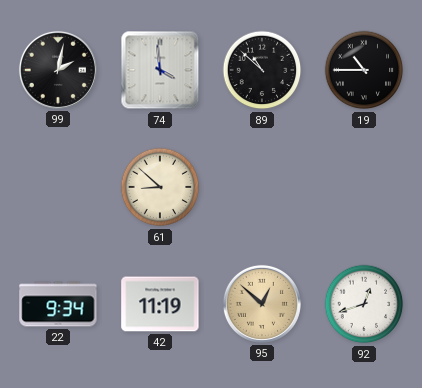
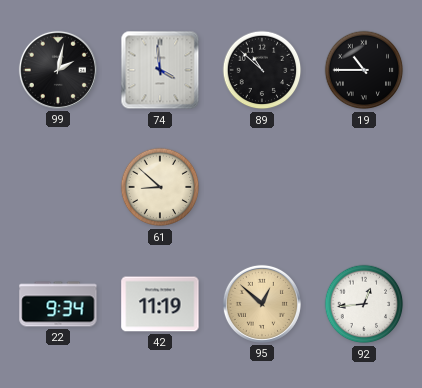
92: 12:42 -> 12:44
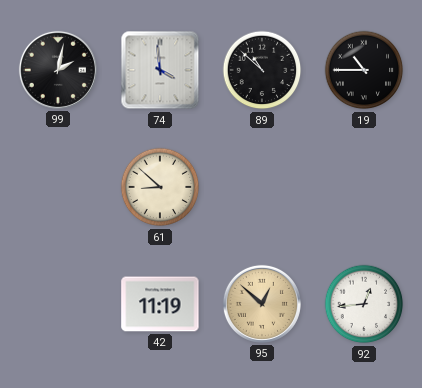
22: 9:34 -> none
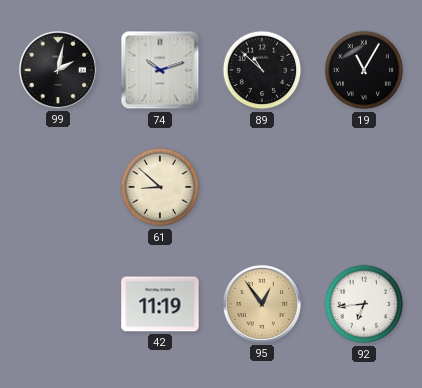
74: 3:59 -> 10:12
19: 10:45 -> 11:05
95: 12:52 -> 12:54
92: 12:44 -> 6:44
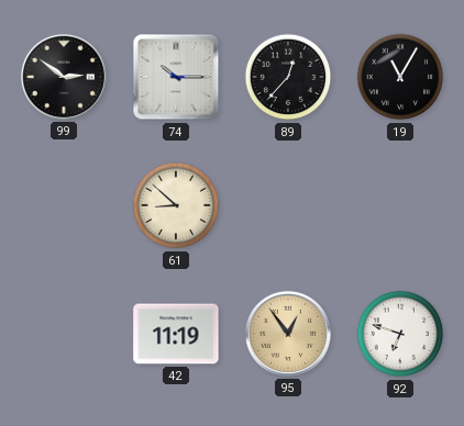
99: 2:02 -> 2:51
74: 10:12 -> 10:15
89: 10:52 -> 12:37
92: 6:44 -> 6:48
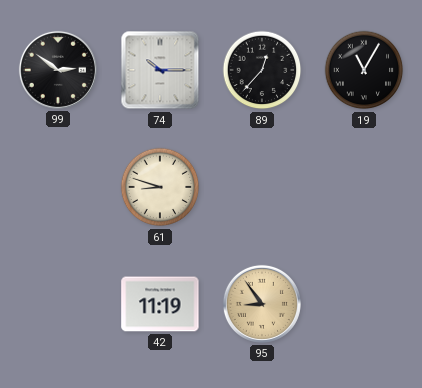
61: 8:52 -> 8:48
95: 12:54 -> 8:54
92: 6:48 -> none
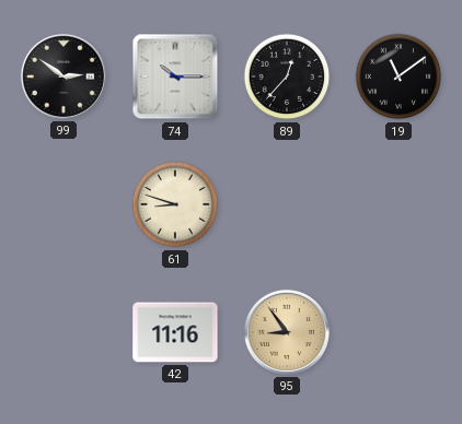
19: 11:05 -> 11:09
42: 11:19 -> 11:16
